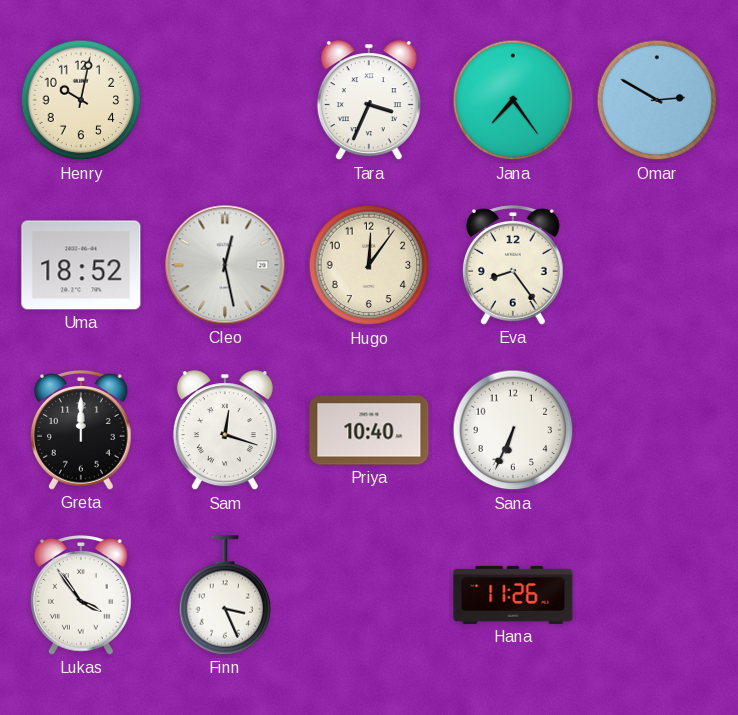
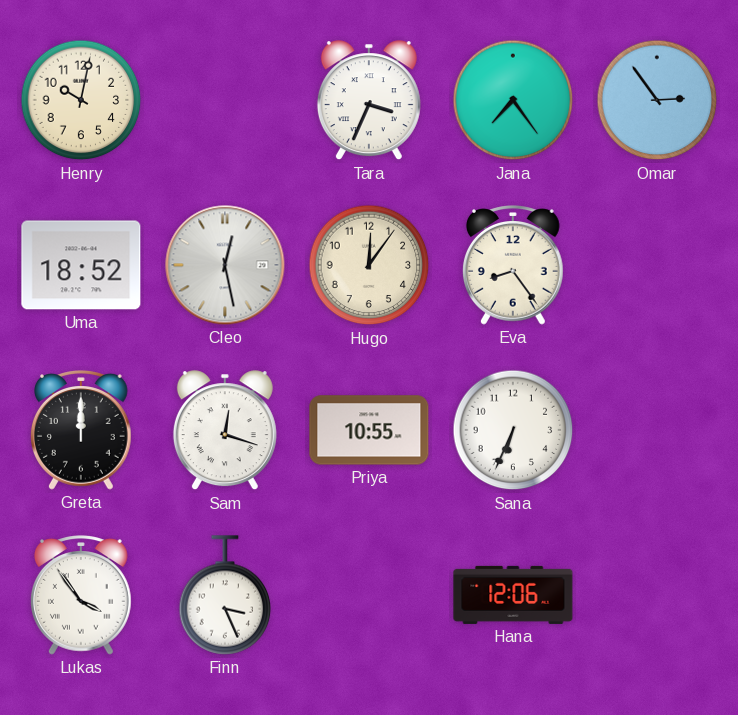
Omar: 2:50 -> 2:54
Priya: 10:40 -> 10:55
Hana: 11:26 -> 12:06
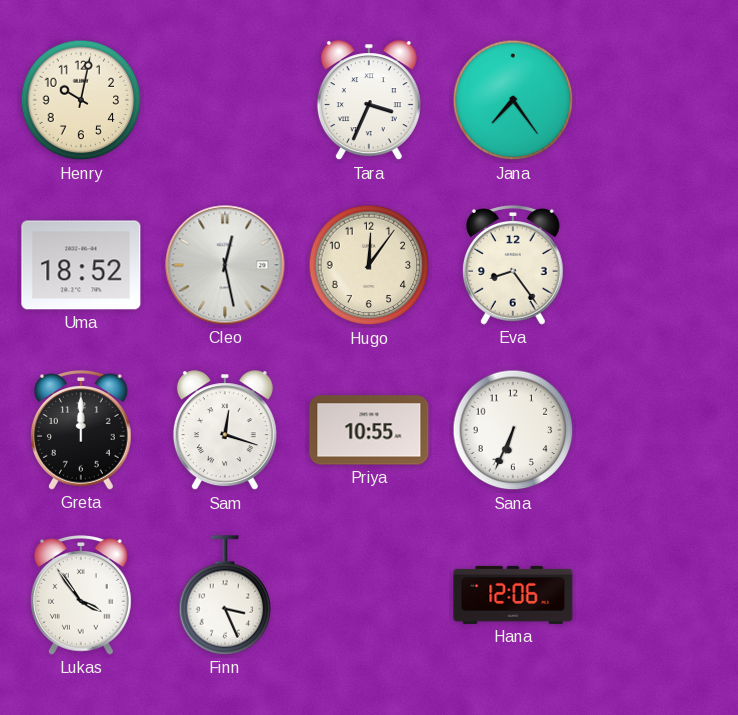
Omar: 2:54 -> none
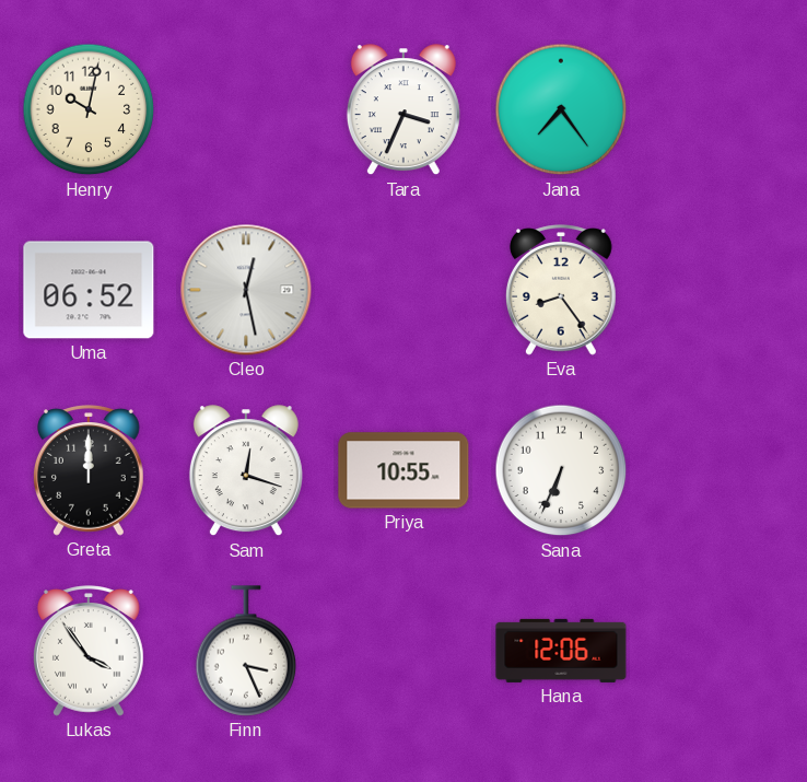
Uma: 18:52 -> 06:52
Hugo: 12:06 -> none
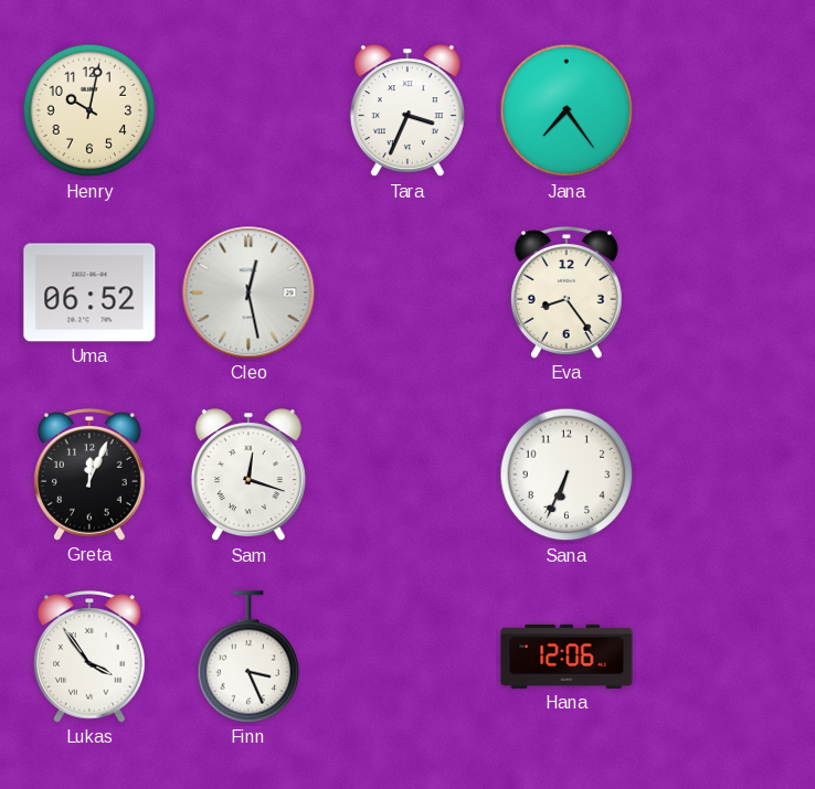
Greta: 12:00 -> 12:04
Priya: 10:55 -> none
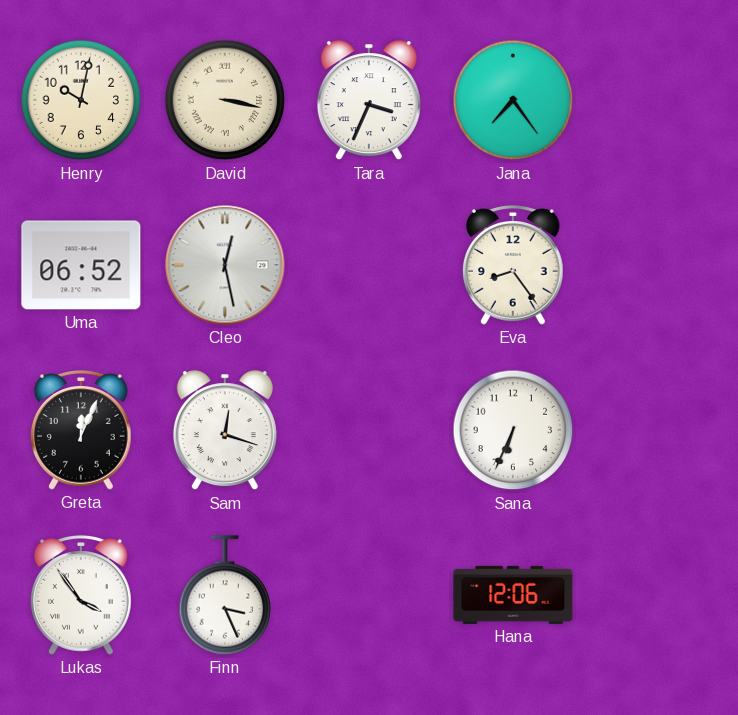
David: none -> 3:17
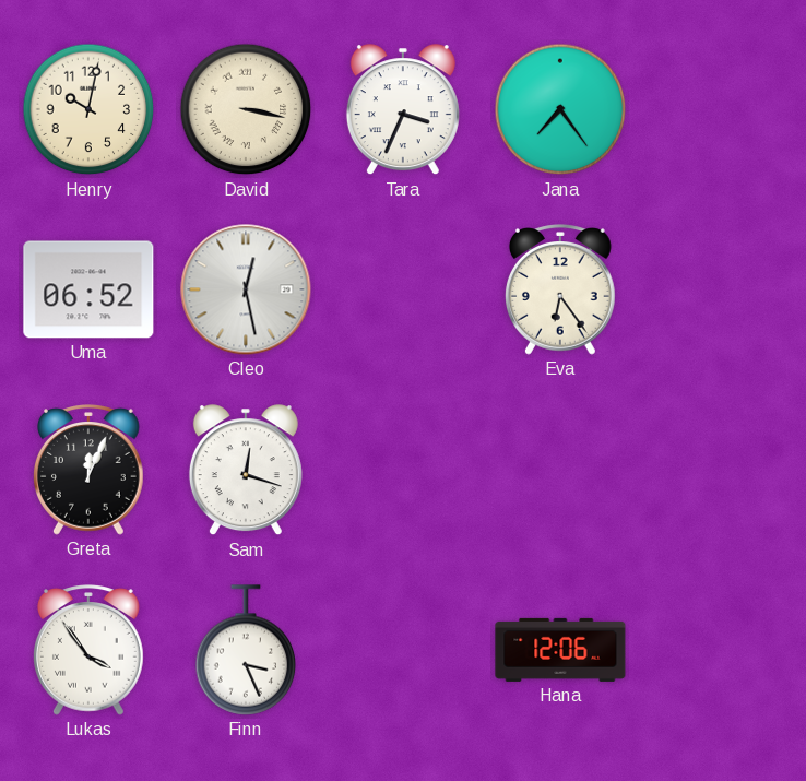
Eva: 8:24 -> 6:24
Sana: 6:34 -> none
